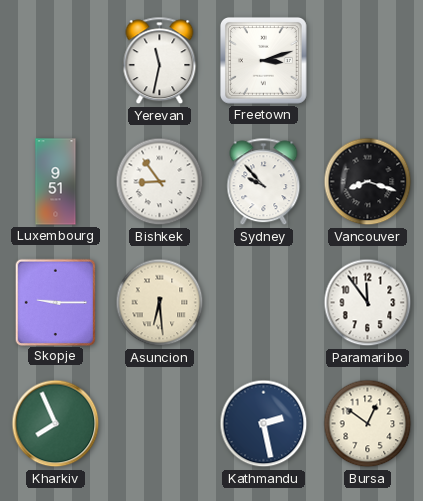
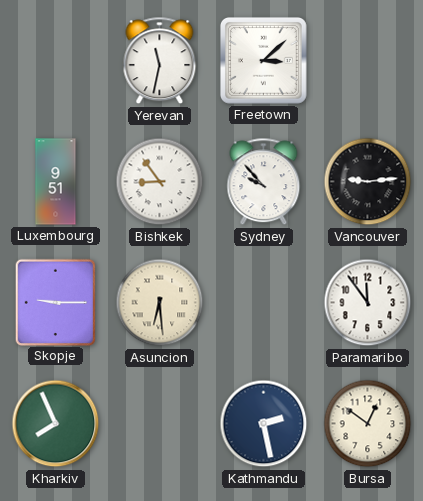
Freetown: 3:12 -> 3:08
Vancouver: 8:18 -> 9:14
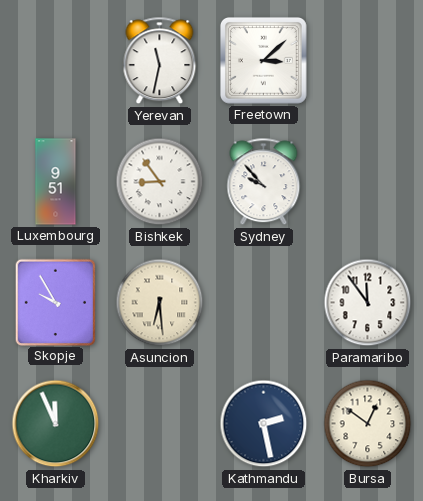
Vancouver: 9:14 -> none
Skopje: 9:15 -> 9:55
Kharkiv: 7:56 -> 11:56
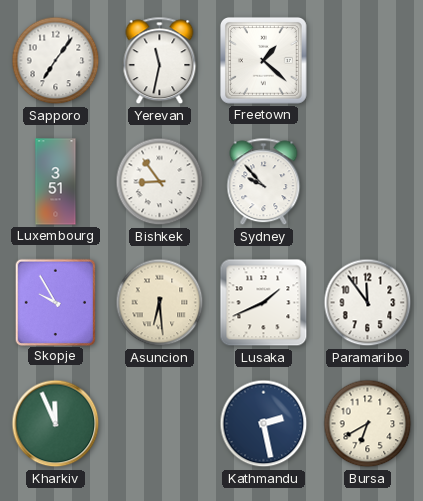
Sapporo: none -> 7:06
Freetown: 3:08 -> 1:22
Luxembourg: 9:51 -> 3:51
Lusaka: none -> 1:41
Bursa: 12:51 -> 6:40
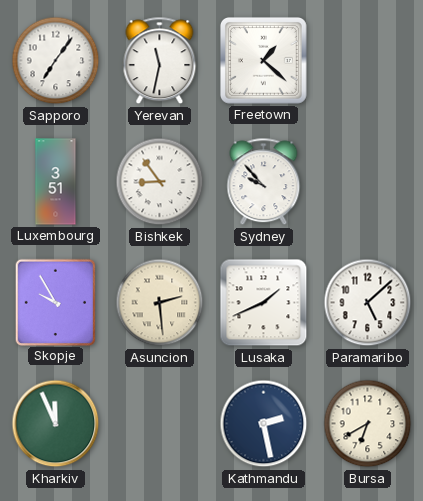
Asuncion: 6:29 -> 2:29
Paramaribo: 11:54 -> 5:08
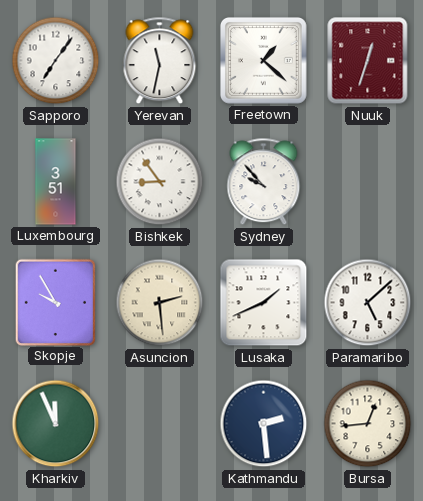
Nuuk: none -> 12:33
Kathmandu: 2:28 -> 2:29
Bursa: 6:40 -> 12:44
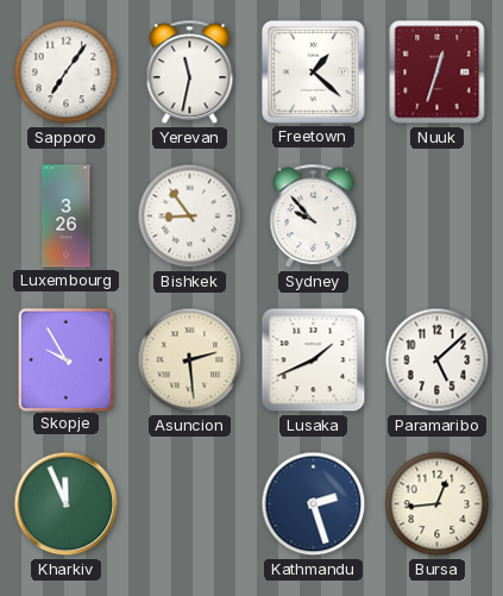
Luxembourg: 3:51 -> 3:26
Kathmandu: 2:29 -> 2:27
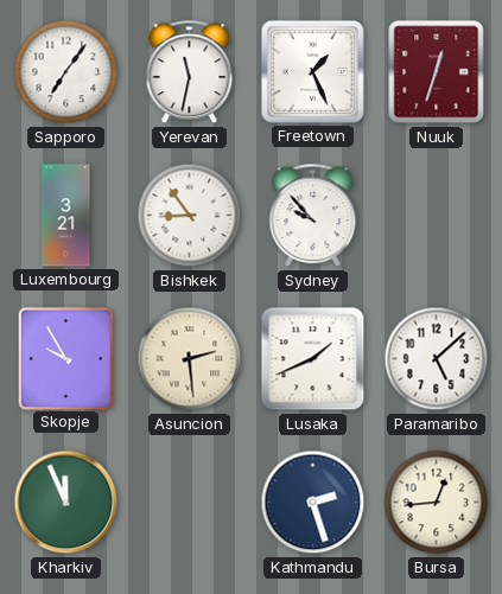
Freetown: 1:22 -> 1:26
Luxembourg: 3:26 -> 3:21
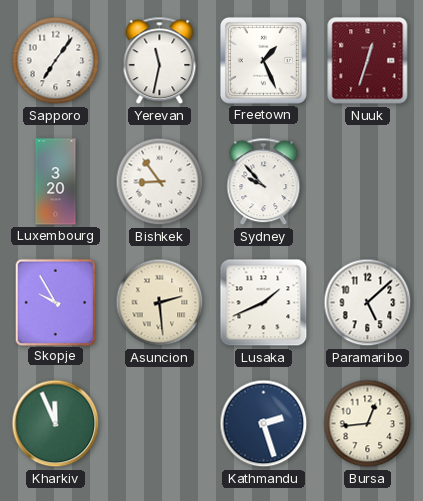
Luxembourg: 3:21 -> 3:20
